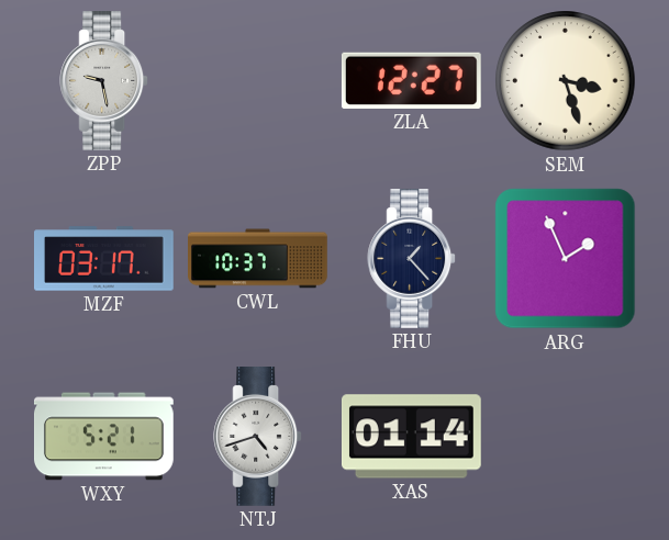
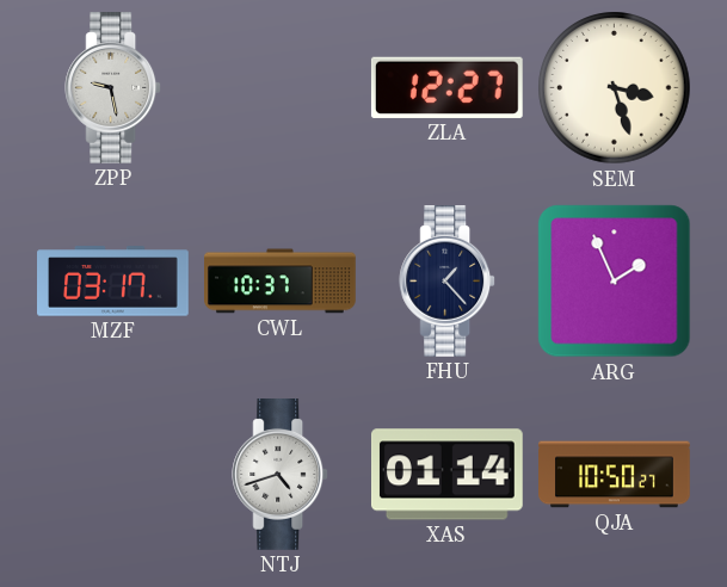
WXY: 5:21 -> none
QJA: none -> 10:50
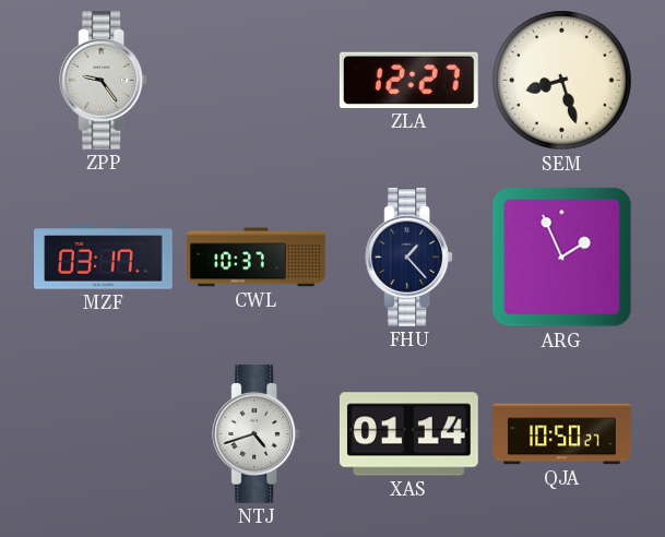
ZPP: 9:28 -> 9:24
SEM: 3:27 -> 8:27
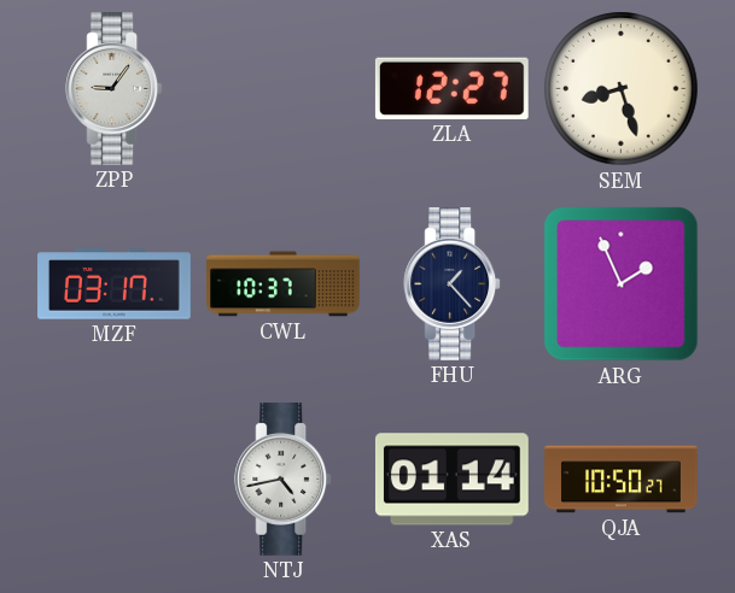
ZPP: 9:24 -> 9:06
NTJ: 4:42 -> 4:43
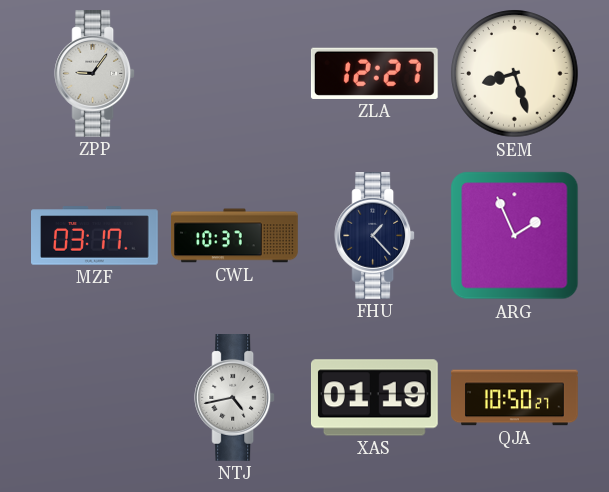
XAS: 01:14 -> 01:19
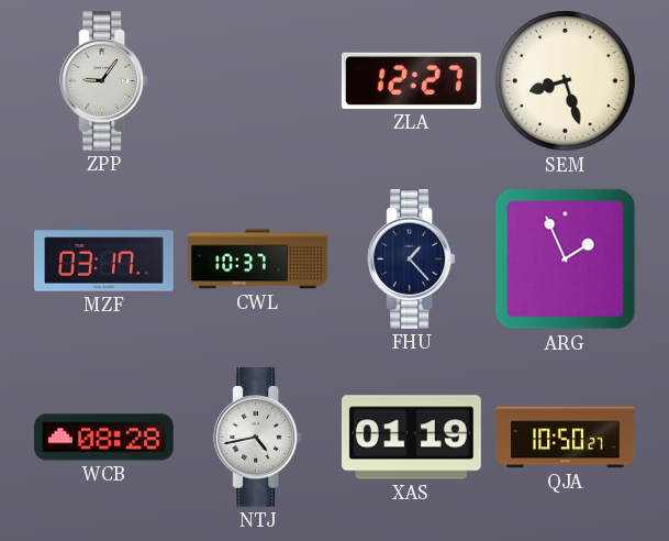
WCB: none -> 08:28
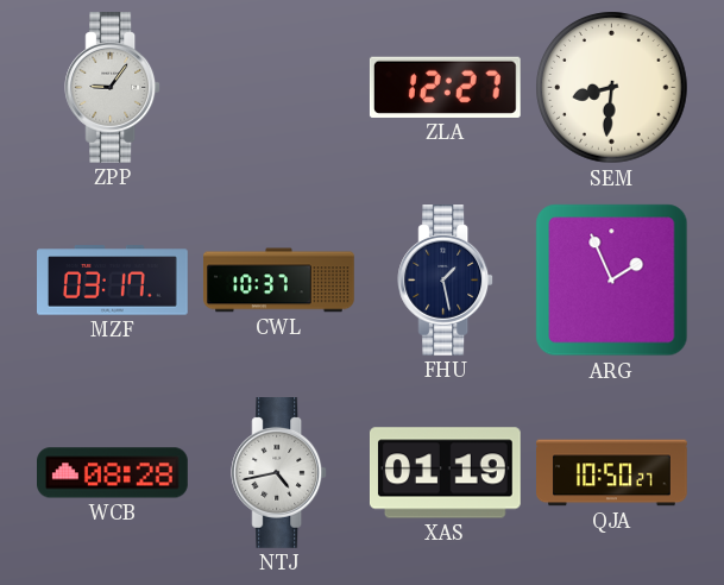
SEM: 8:27 -> 8:31
FHU: 1:23 -> 1:28
